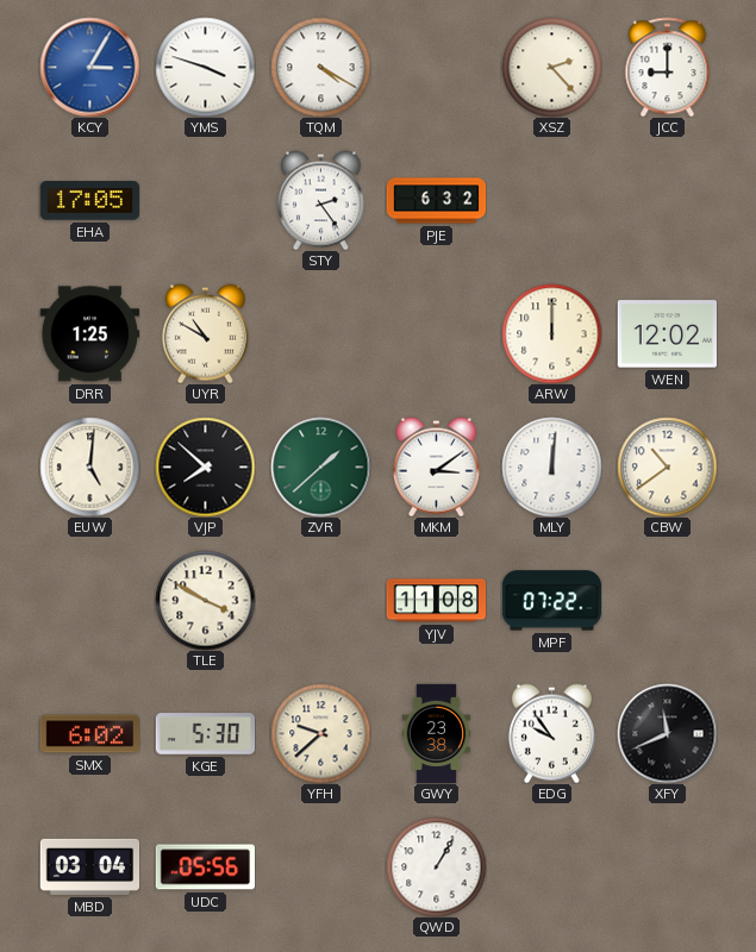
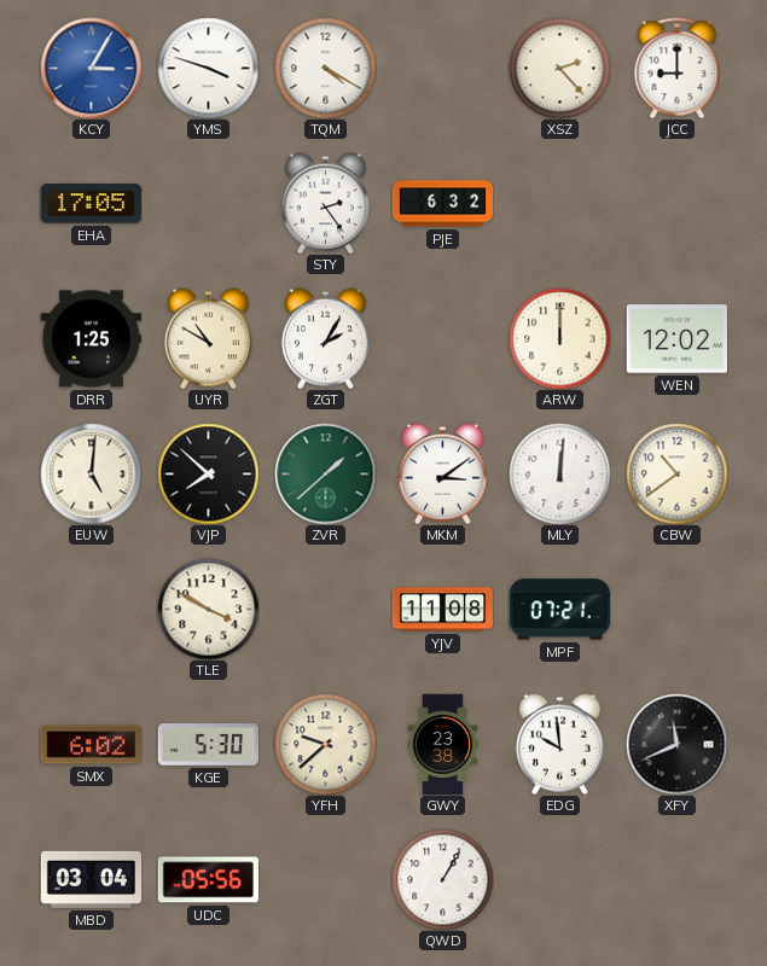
ZGT: none -> 2:05
MPF: 07:22 -> 07:21
EDG: 9:54 -> 9:59
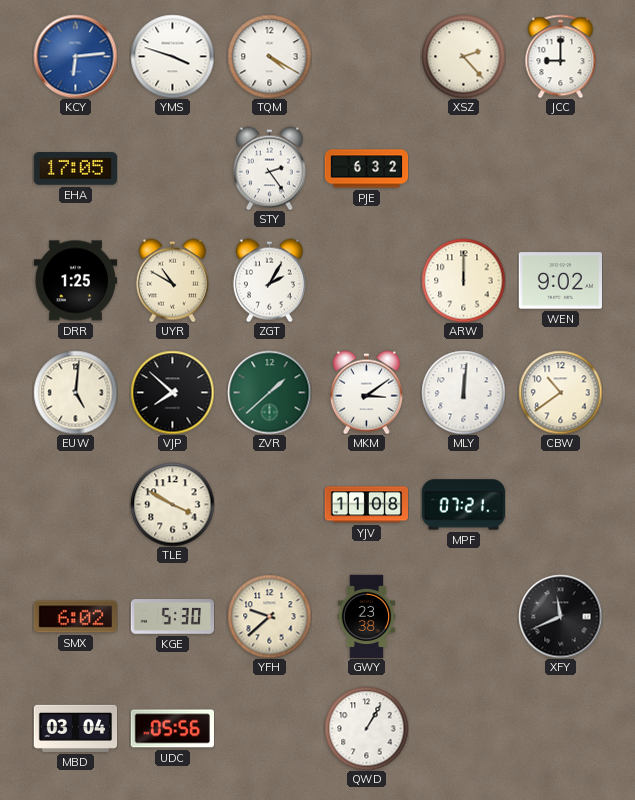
KCY: 3:05 -> 6:14
WEN: 12:02 -> 9:02
EDG: 9:59 -> none
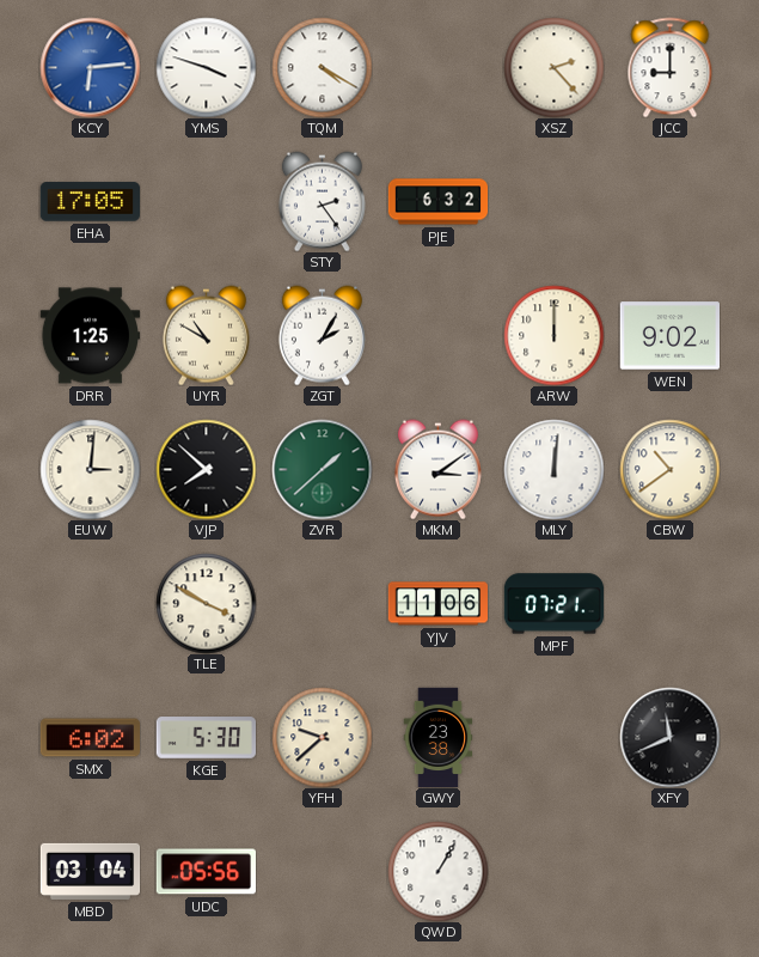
EUW: 5:01 -> 3:01
YJV: 11:08 -> 11:06
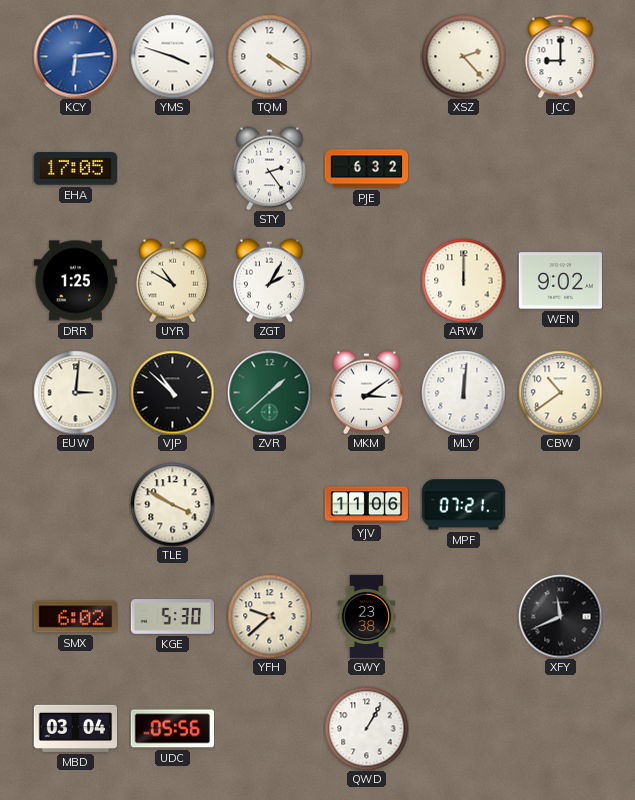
VJP: 7:52 -> 10:52
